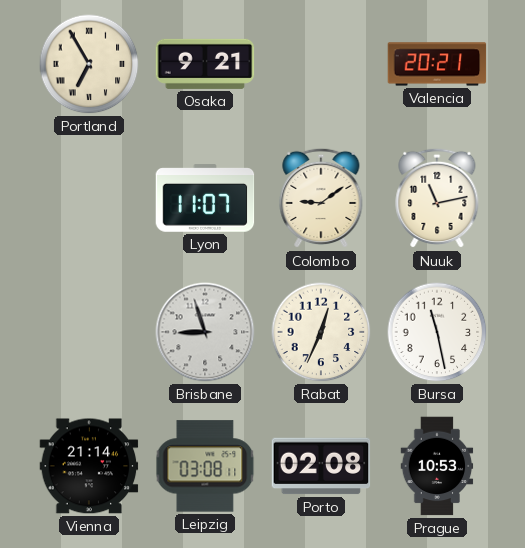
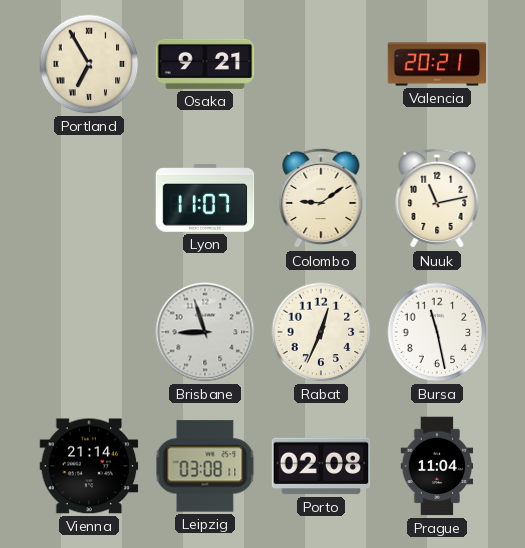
Prague: 10:53 -> 11:04
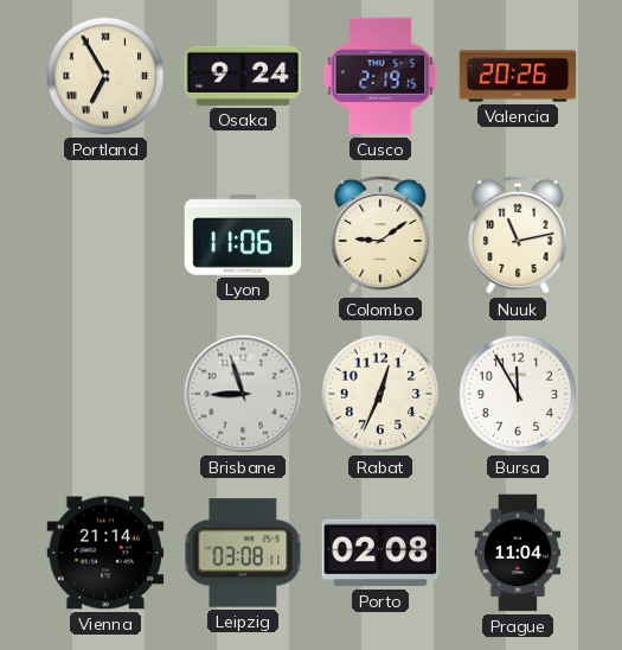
Osaka: 9:21 -> 9:24
Cusco: none -> 2:19
Valencia: 20:21 -> 20:26
Lyon: 11:07 -> 11:06
Bursa: 11:28 -> 11:55
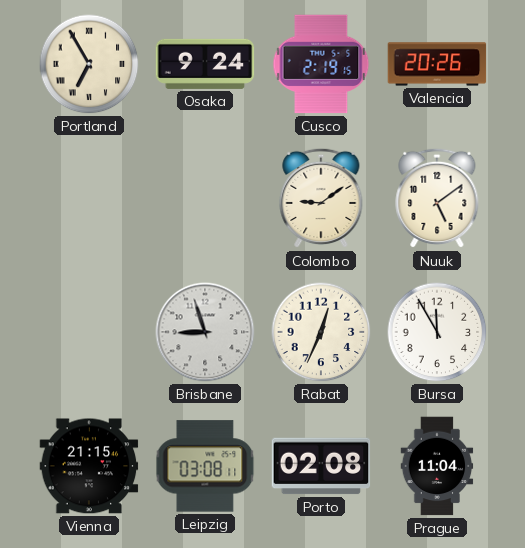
Lyon: 11:06 -> none
Nuuk: 11:13 -> 5:09
Vienna: 21:14 -> 21:15
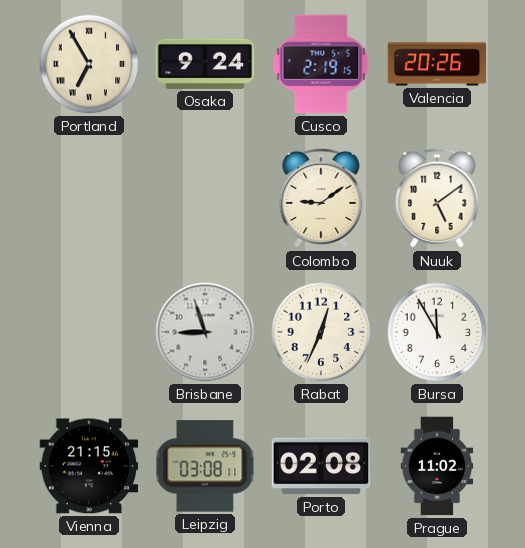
Prague: 11:04 -> 11:02
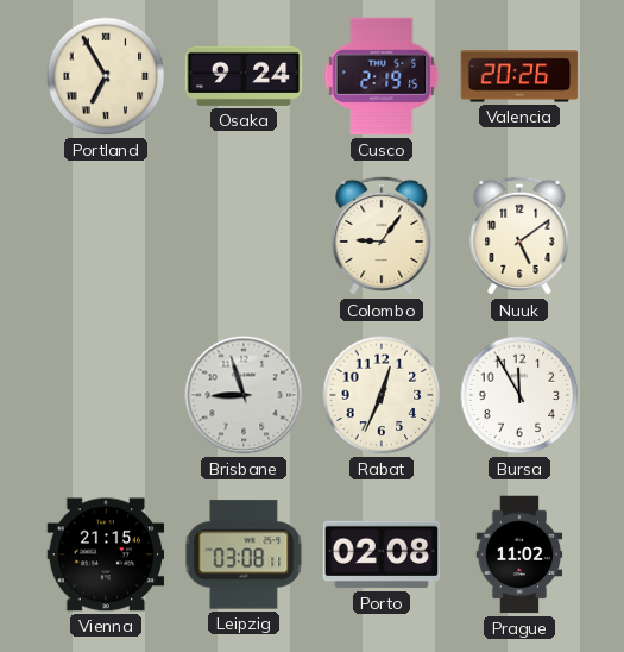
Colombo: 9:09 -> 9:06
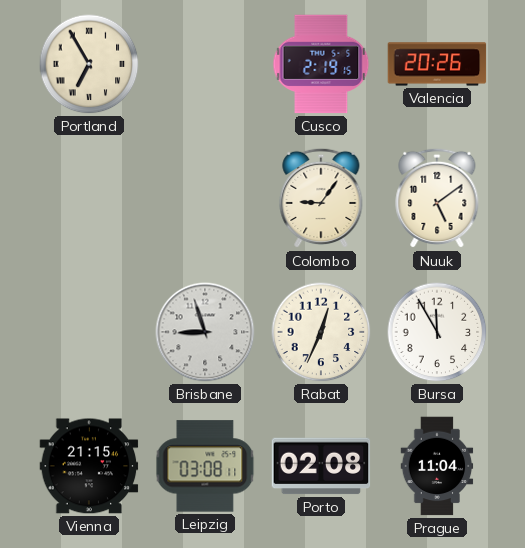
Osaka: 9:24 -> none
Prague: 11:02 -> 11:04
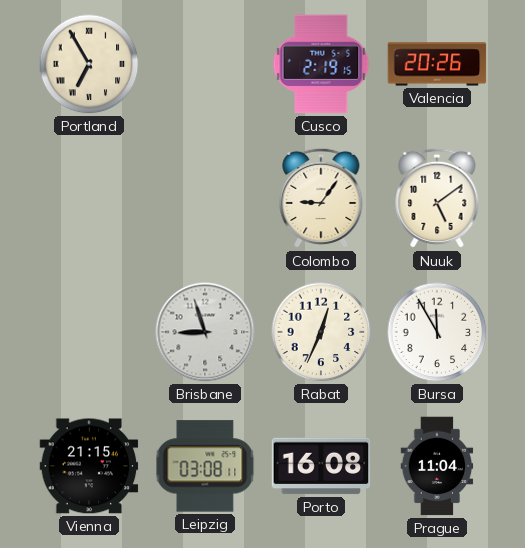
Porto: 02:08 -> 16:08
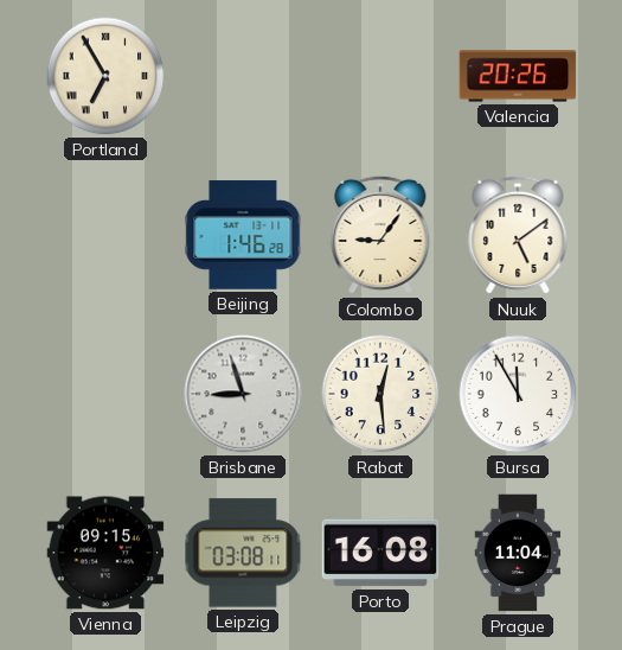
Cusco: 2:19 -> none
Beijing: none -> 1:46
Rabat: 12:34 -> 12:29
Vienna: 21:15 -> 09:15
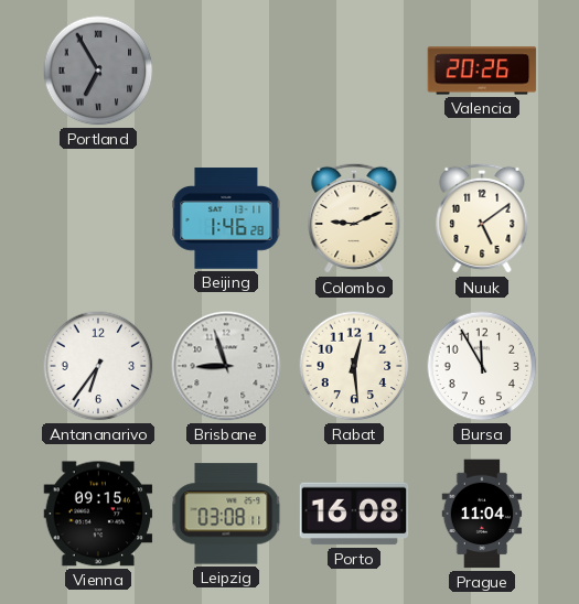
Portland dial: cream -> grey
Colombo: 9:06 -> 9:11
Antananarivo: none -> 6:36
